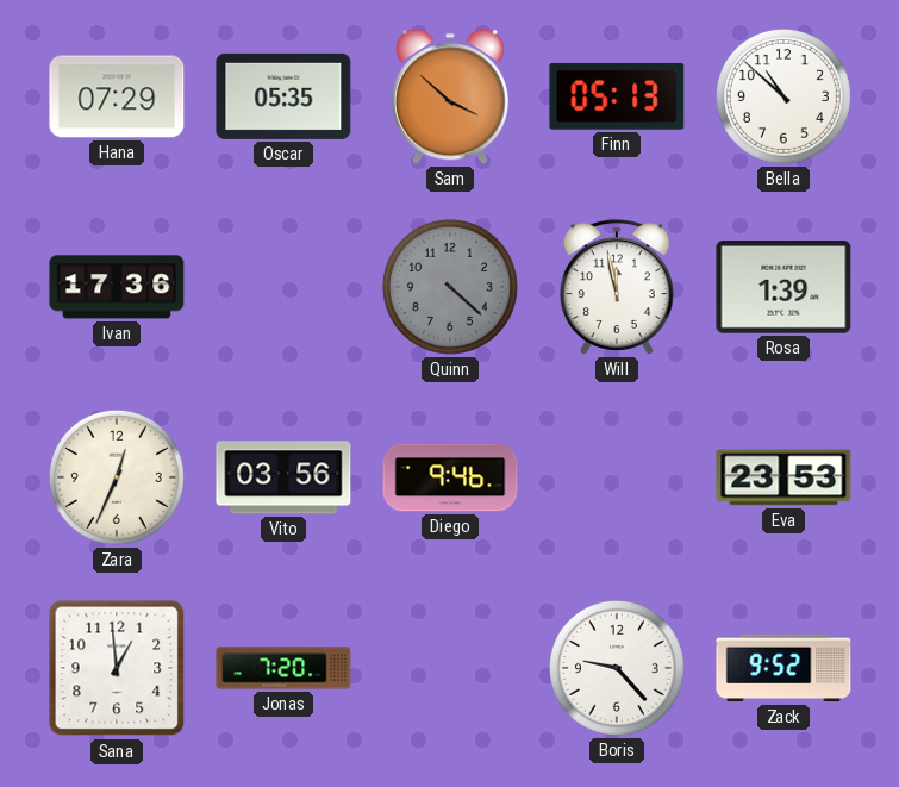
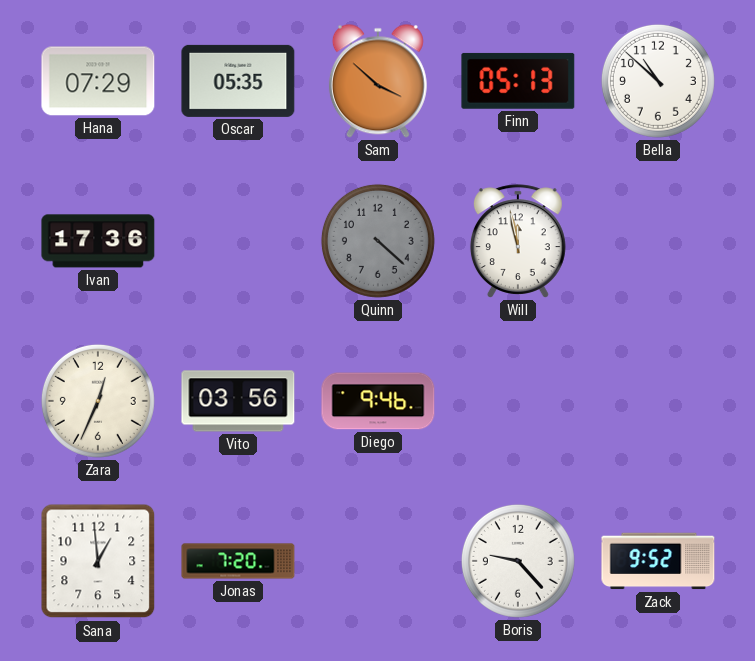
Rosa: 1:39 -> none
Eva: 23:53 -> none
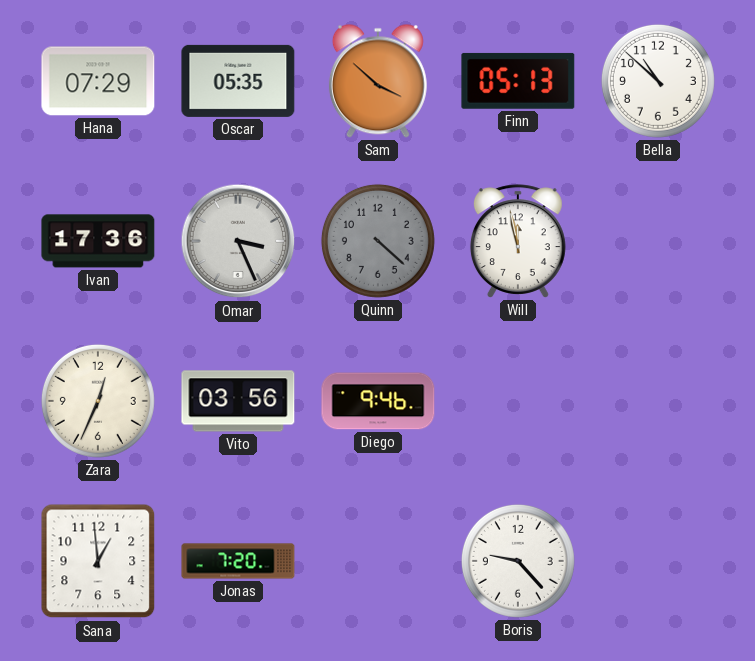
Omar: none -> 3:26
Zack: 9:52 -> none
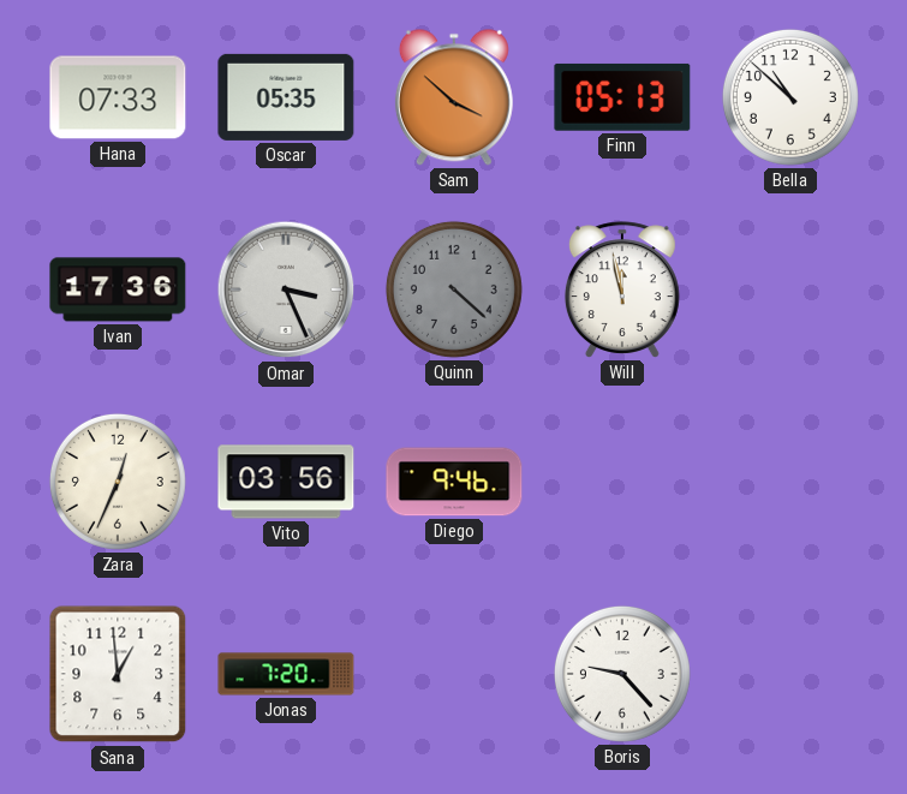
Hana: 07:29 -> 07:33
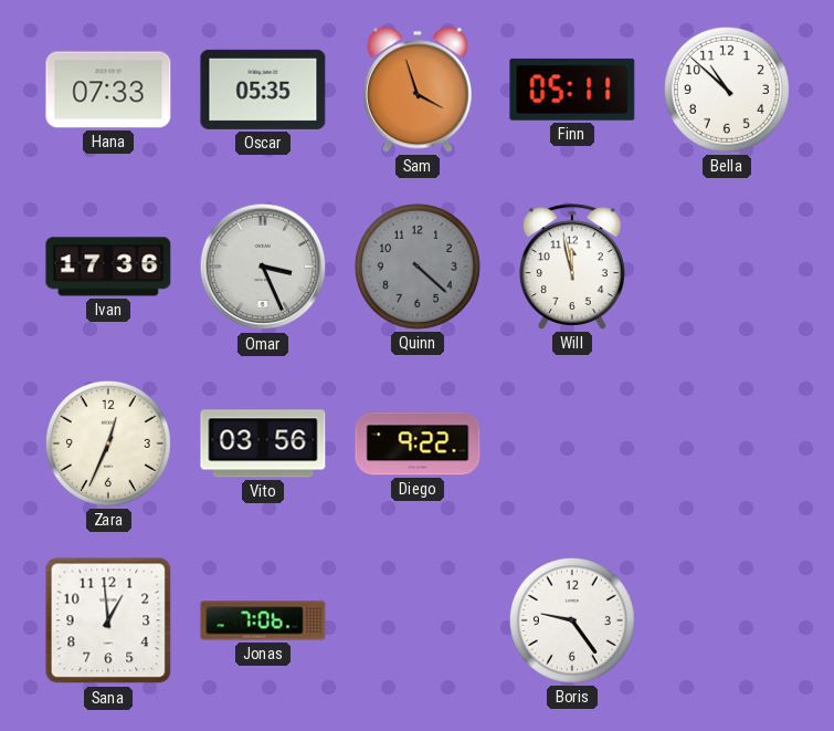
Sam: 3:52 -> 3:57
Finn: 05:13 -> 05:11
Diego: 9:46 -> 9:22
Jonas: 7:20 -> 7:06
Boris: 9:23 -> 9:24
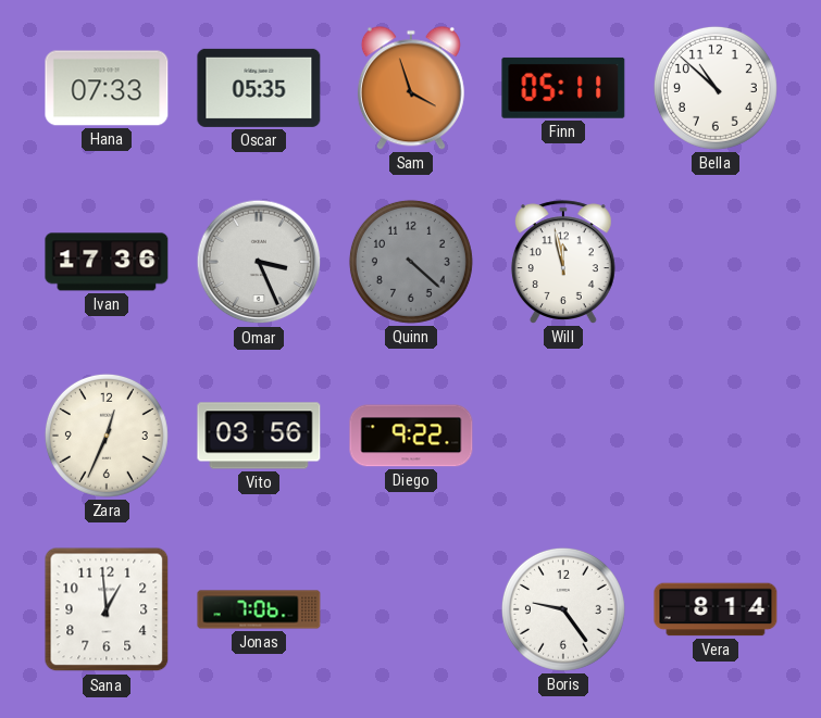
Vera: none -> 8:14
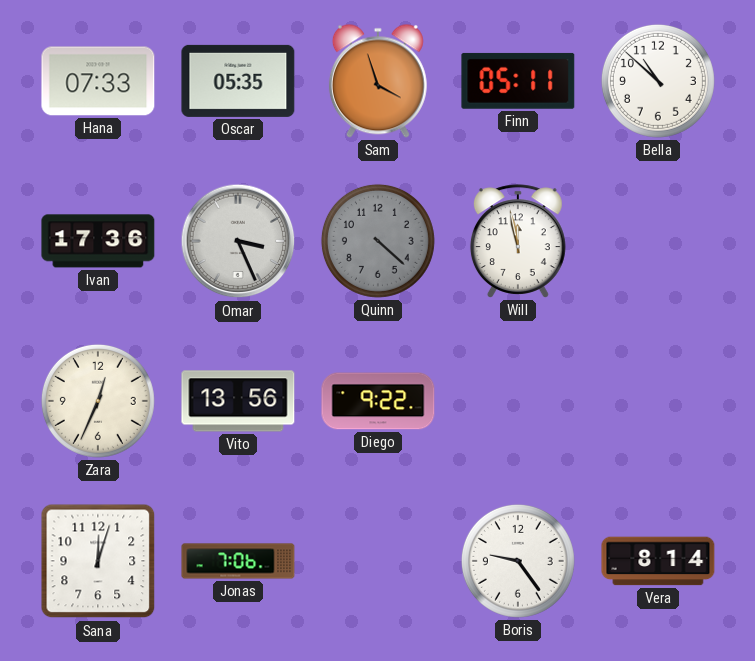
Vito: 03:56 -> 13:56
Sana: 12:59 -> 12:03
